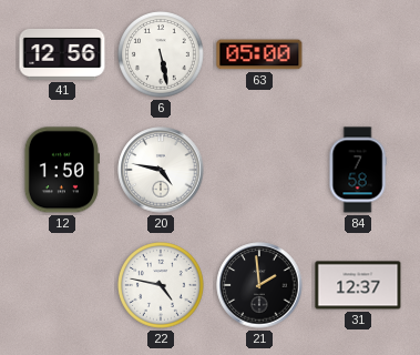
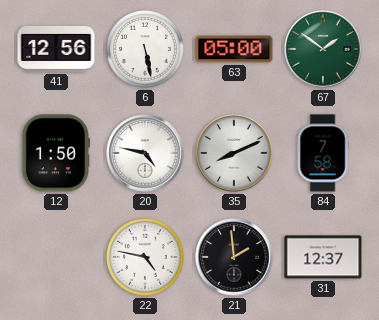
67: none -> 1:51
35: none -> 8:11
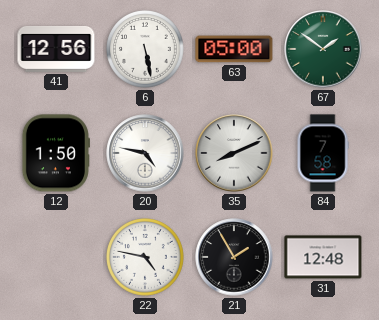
21: 1:59 -> 1:55
31: 12:37 -> 12:48
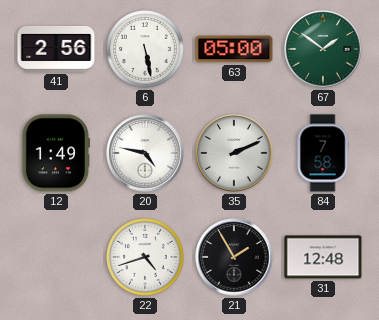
41: 12:56 -> 2:56
12: 1:50 -> 1:49
35: 8:11 -> 2:11
22: 4:47 -> 4:42
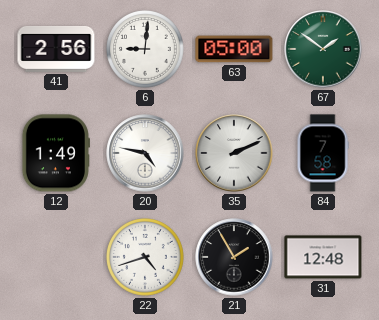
6: 5:28 -> 9:01
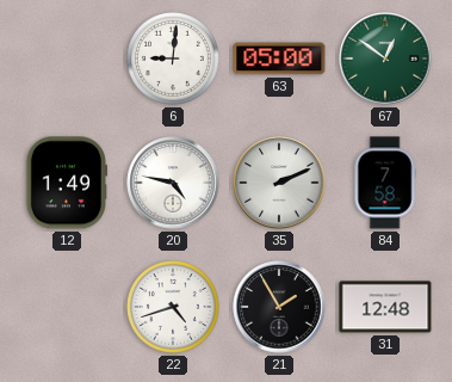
41: 2:56 -> none
67: 1:51 -> 12:51
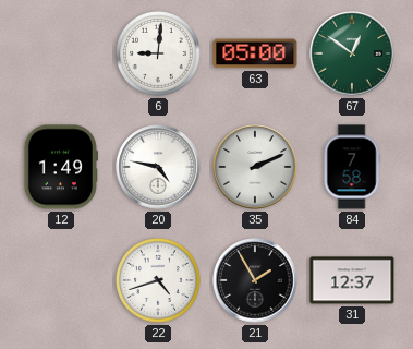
31: 12:48 -> 12:37
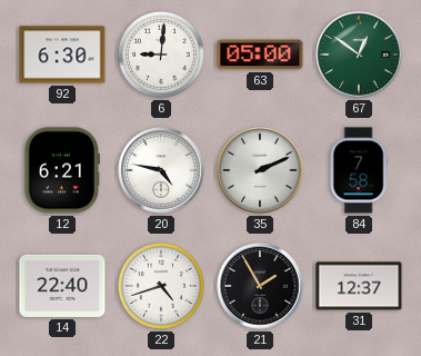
92: none -> 6:30
12: 1:49 -> 6:21
14: none -> 22:40
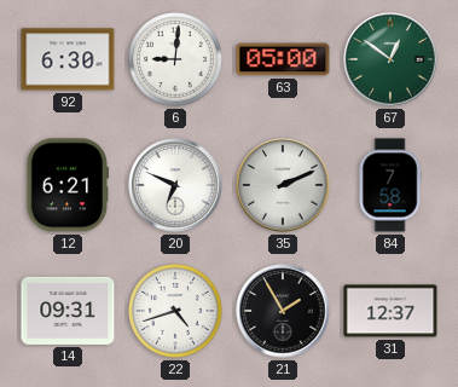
20: 4:47 -> 6:49
14: 22:40 -> 09:31
